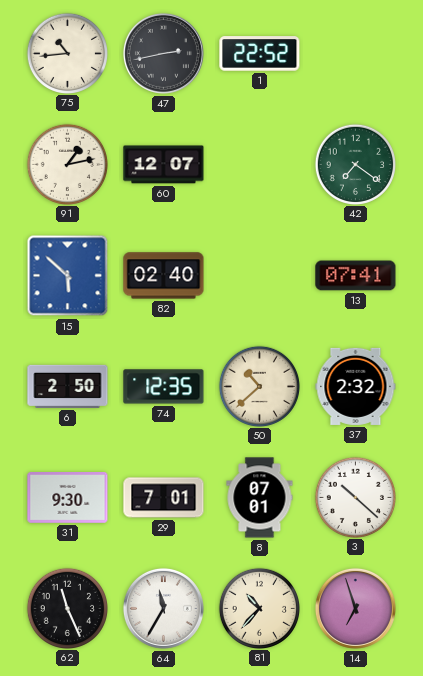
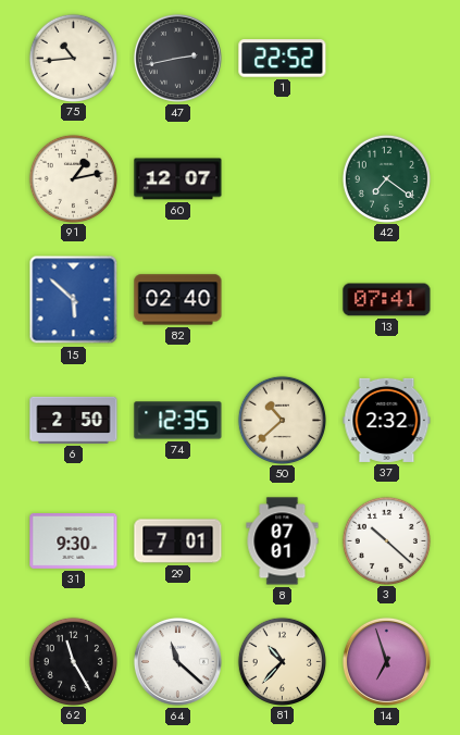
62: 11:26 -> 11:25
64: 11:35 -> 11:22
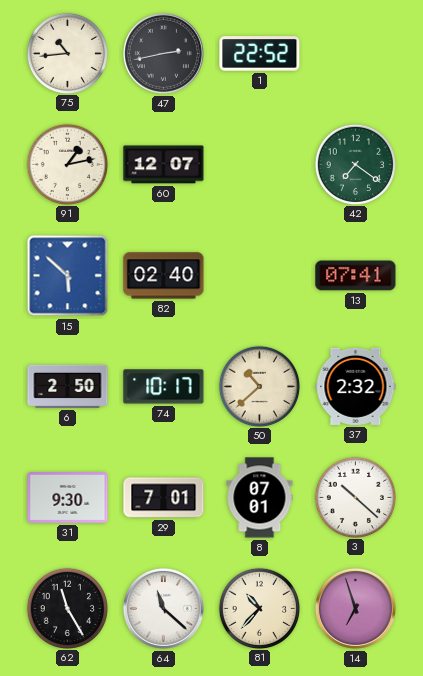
74: 12:35 -> 10:17
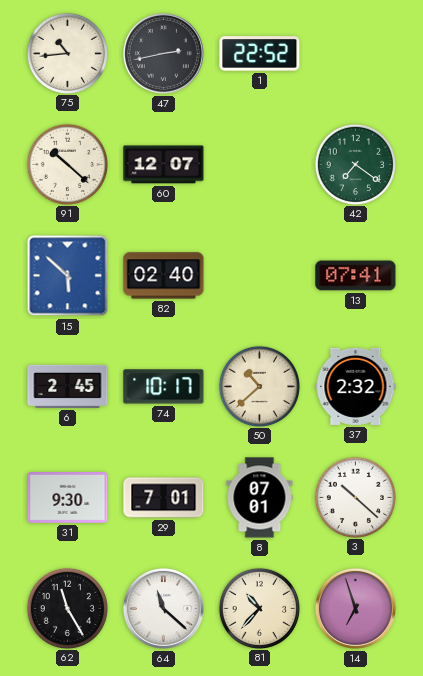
91: 1:13 -> 10:22
6: 2:50 -> 2:45
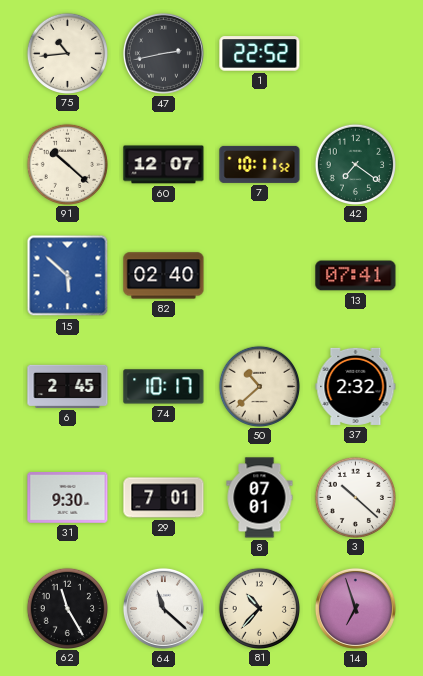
7: none -> 10:11
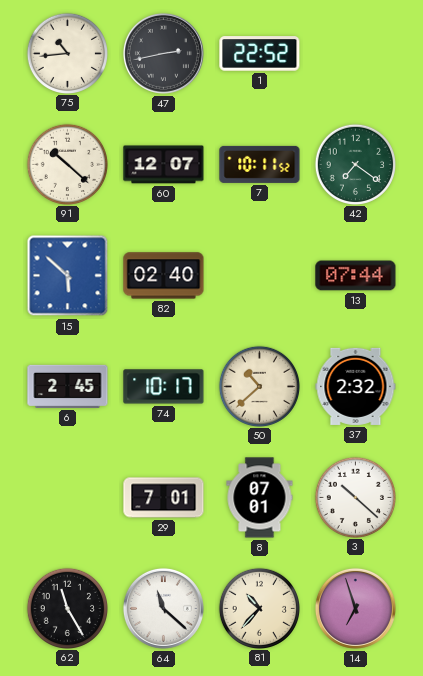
13: 07:41 -> 07:44
31: 9:30 -> none
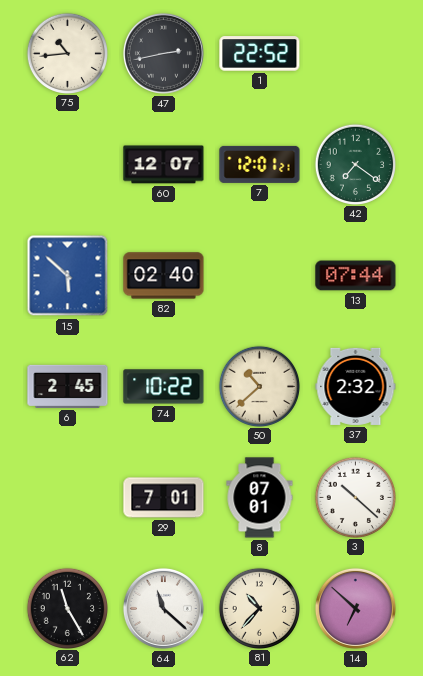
91: 10:22 -> none
7: 10:11 -> 12:01
74: 10:17 -> 10:22
14: 6:57 -> 6:52
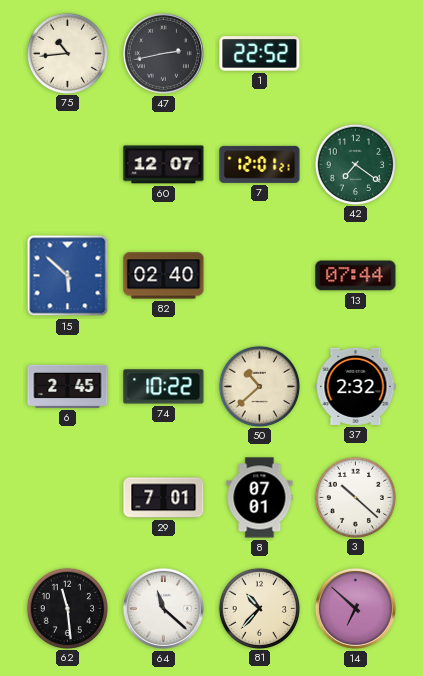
62: 11:25 -> 11:29
